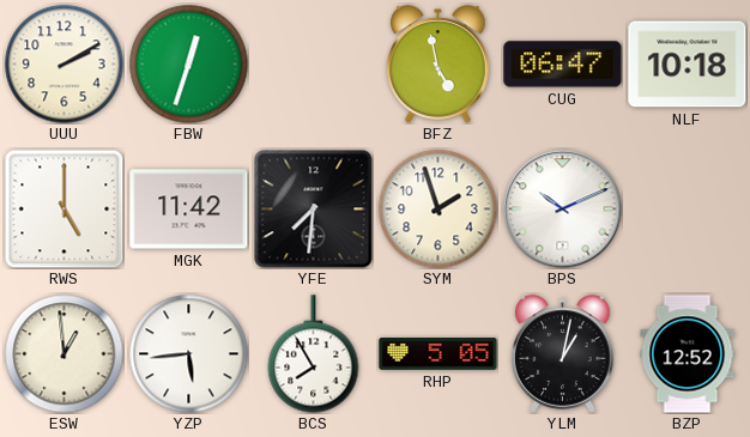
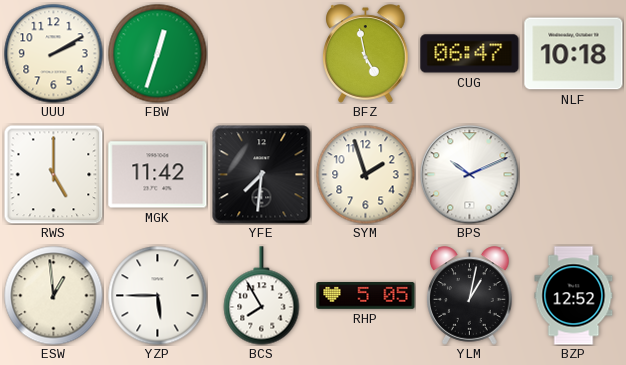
YZP: 5:44 -> 5:45
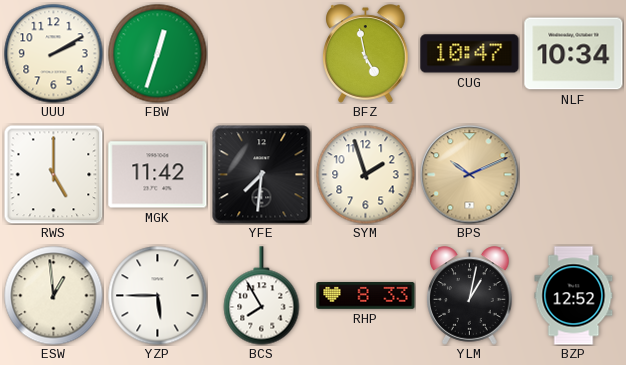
CUG: 06:47 -> 10:47
NLF: 10:18 -> 10:34
BPS dial: white -> champagne
RHP: 5:05 -> 8:33
